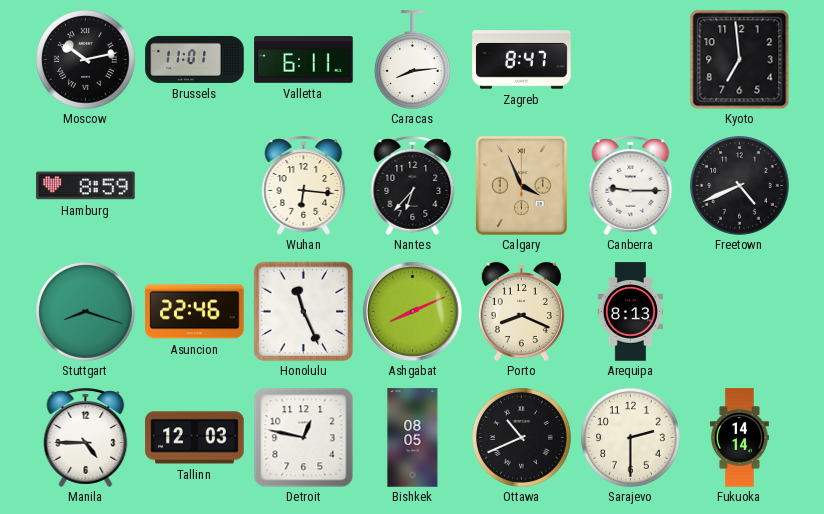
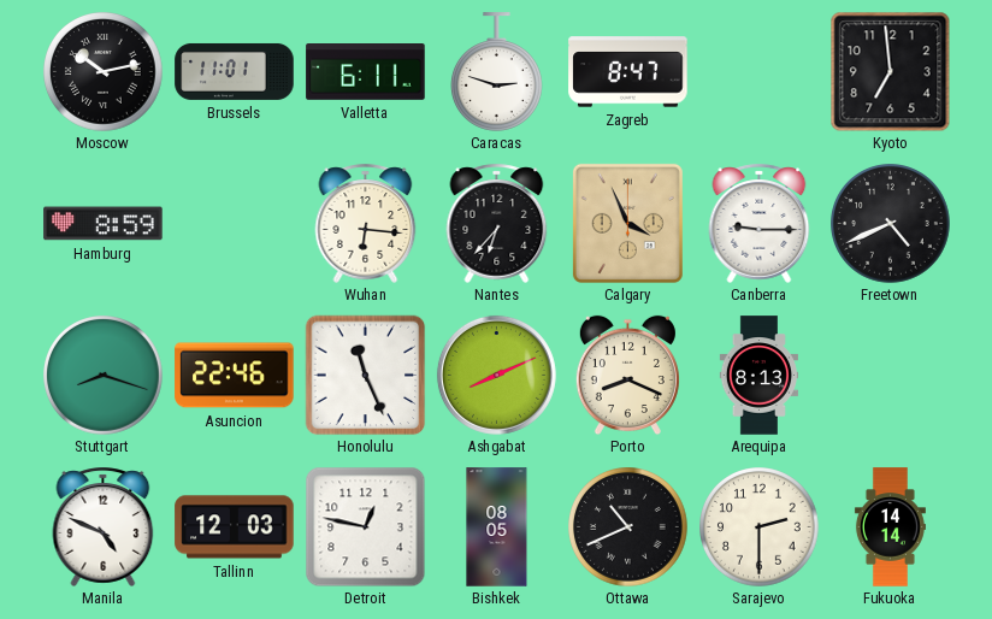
Caracas: 8:14 -> 2:48
Manila: 4:45 -> 4:49
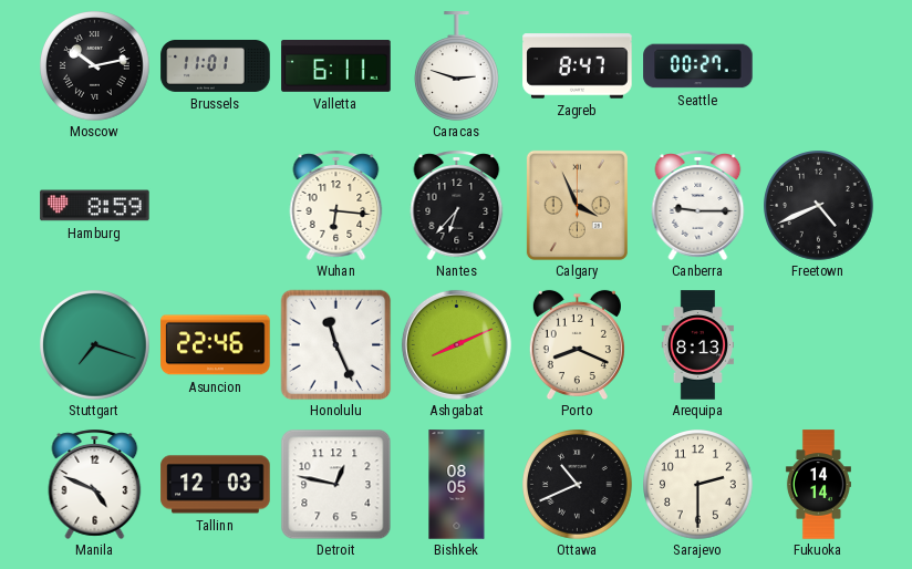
Seattle: none -> 00:27
Kyoto: 6:59 -> none
Stuttgart: 8:18 -> 7:18
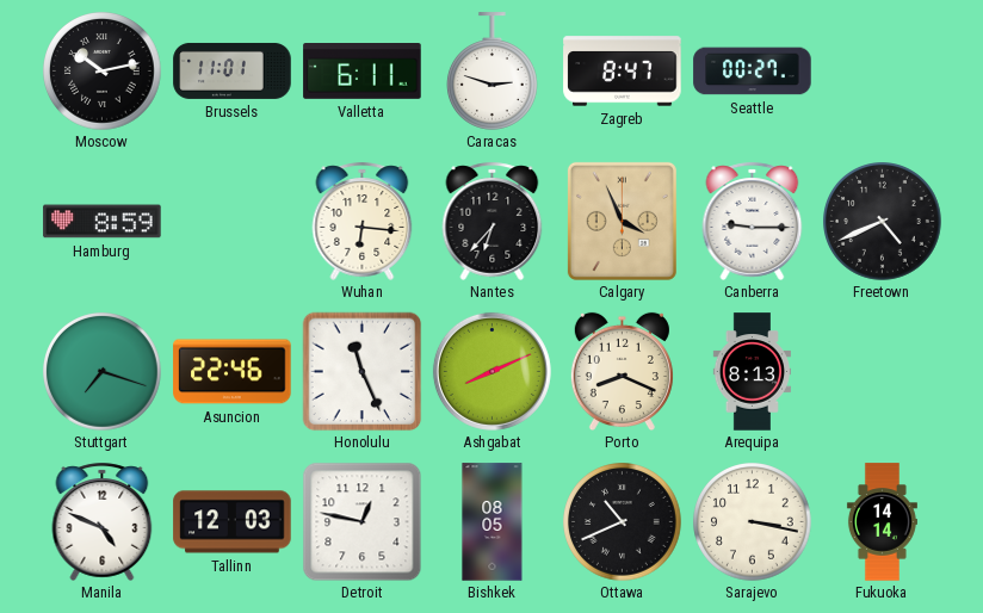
Sarajevo: 2:30 -> 3:17
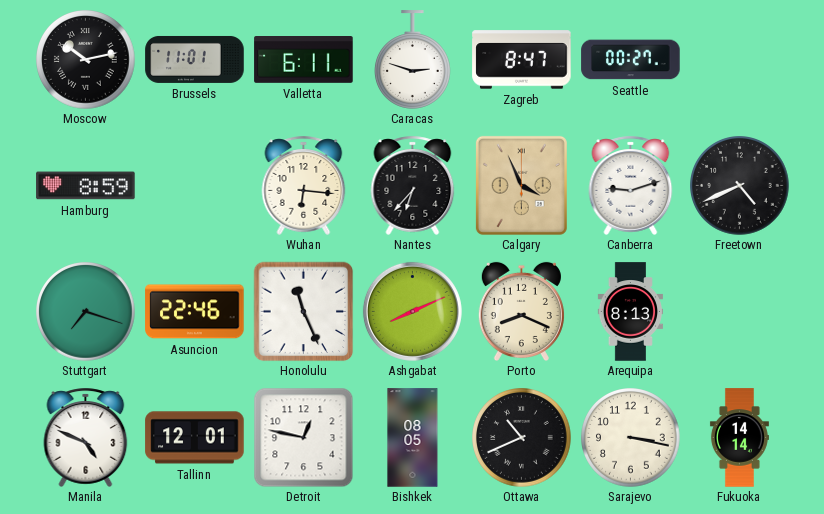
Canberra: 9:15 -> 9:12
Tallinn: 12:03 -> 12:01
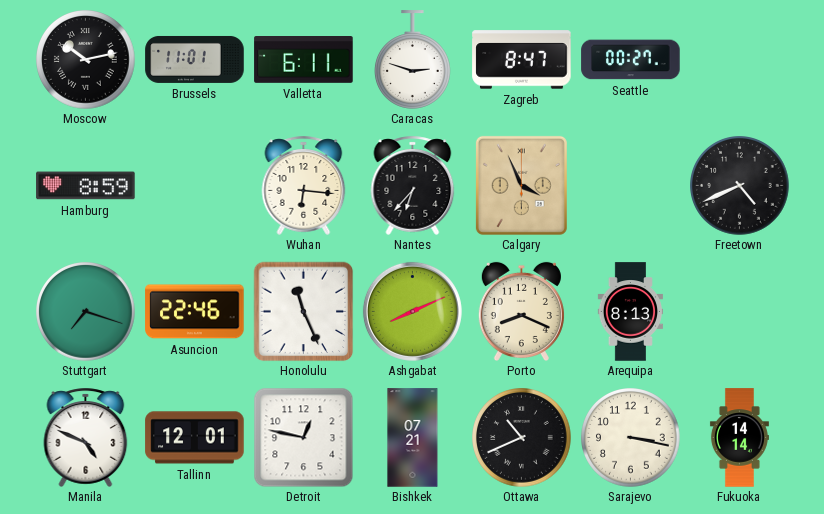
Canberra: 9:12 -> none
Bishkek: 08:05 -> 07:21
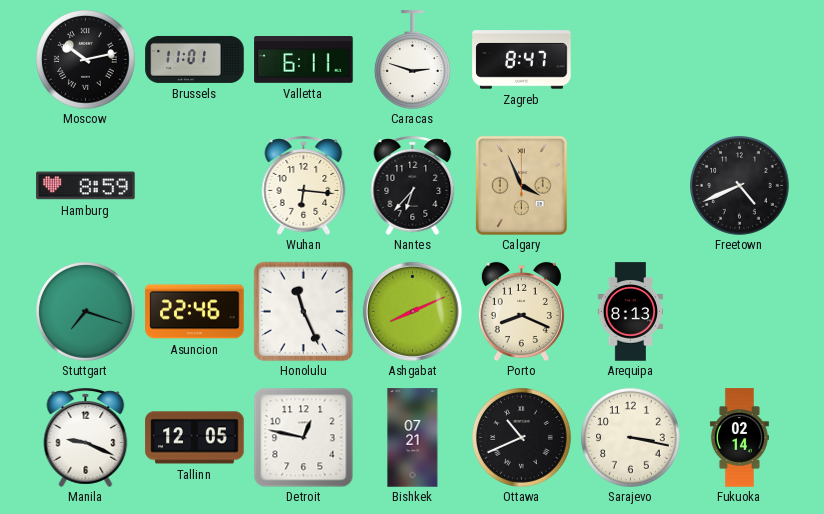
Seattle: 00:27 -> none
Manila: 4:49 -> 9:19
Tallinn: 12:01 -> 12:05
Fukuoka: 14:14 -> 02:14
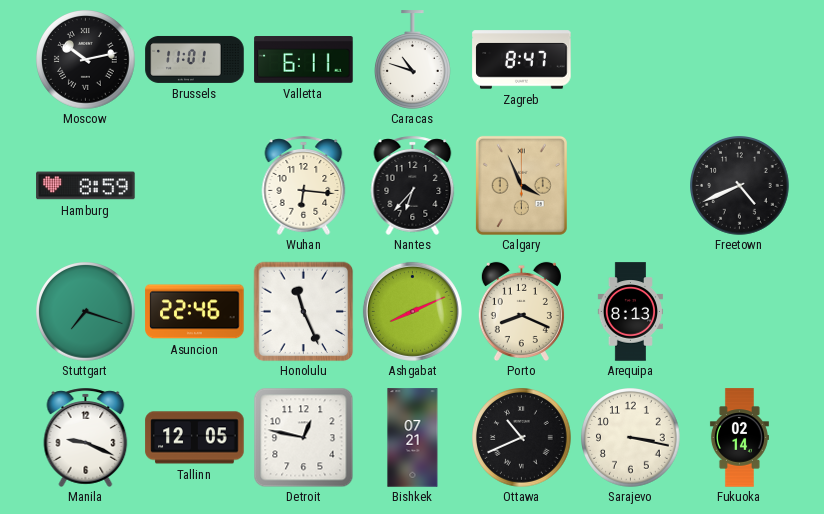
Caracas: 2:48 -> 10:48
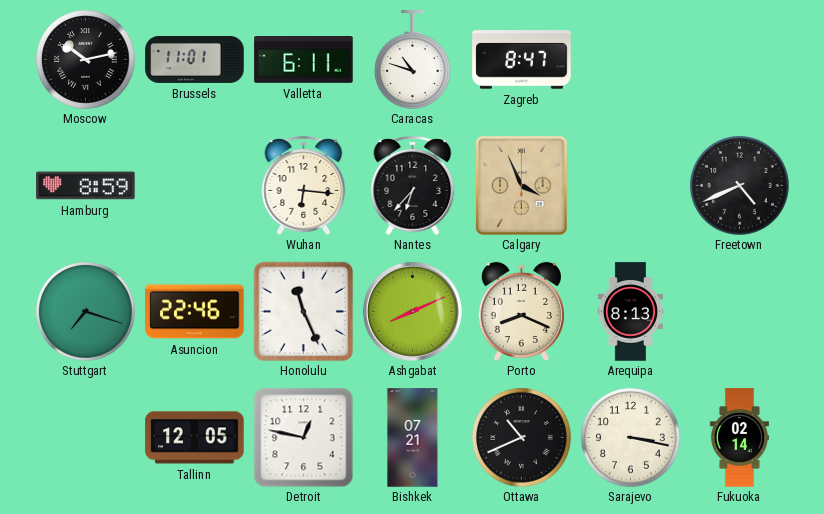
Manila: 9:19 -> none
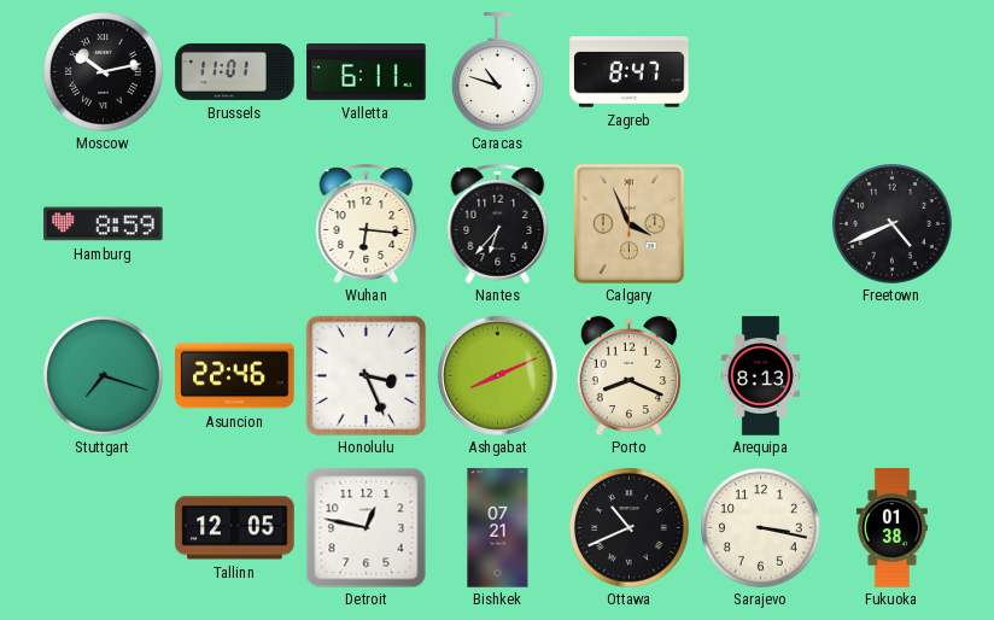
Honolulu: 11:26 -> 3:26
Fukuoka: 02:14 -> 01:38
